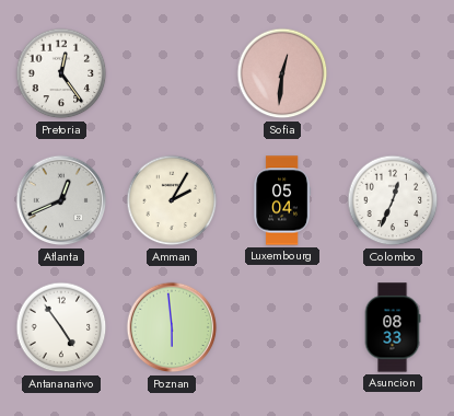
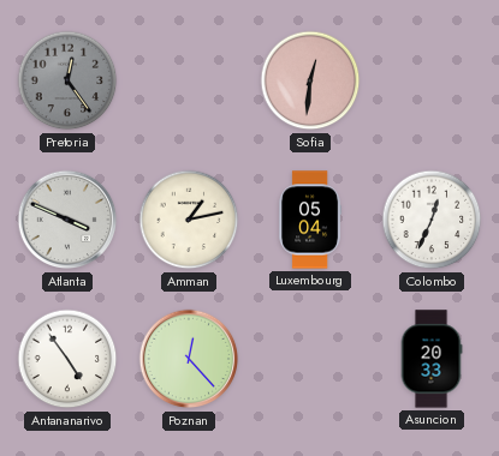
Pretoria dial: white -> grey
Atlanta: 12:41 -> 3:49
Amman: 2:05 -> 1:13
Poznan: 5:59 -> 12:23
Asuncion: 08:33 -> 20:33
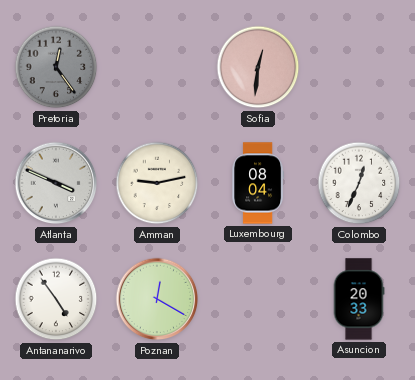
Amman: 1:13 -> 9:13
Luxembourg: 05:04 -> 08:04
Poznan: 12:23 -> 12:20
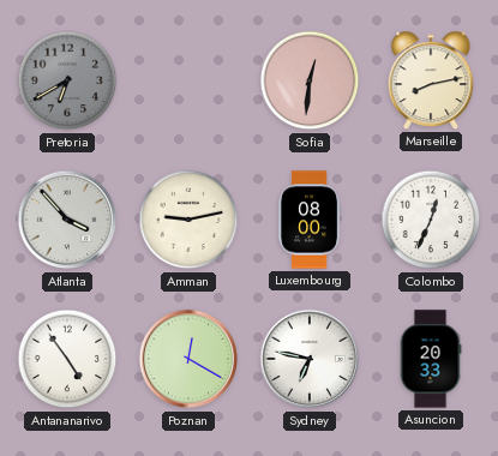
Pretoria: 12:24 -> 6:40
Marseille: none -> 8:13
Atlanta: 3:49 -> 3:53
Luxembourg: 08:04 -> 08:00
Sydney: none -> 6:47
